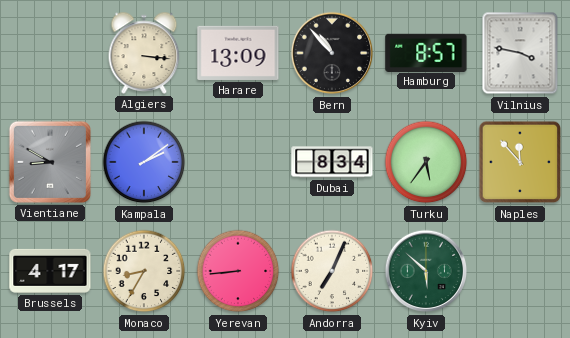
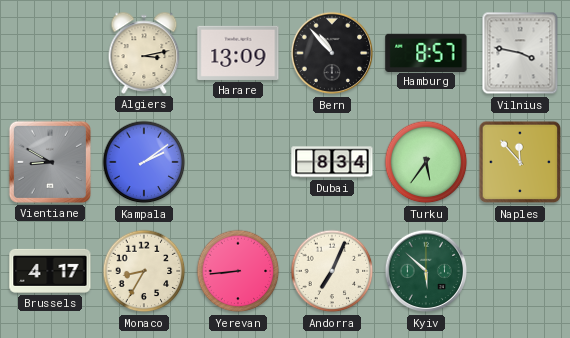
Algiers: 3:16 -> 3:13
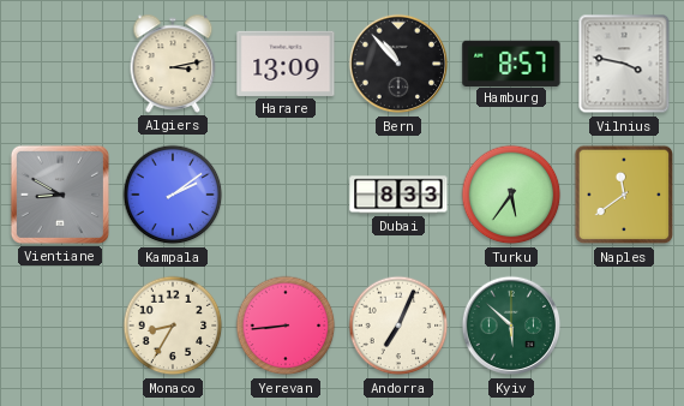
Dubai: 8:34 -> 8:33
Naples: 11:53 -> 11:39
Brussels: 4:17 -> none
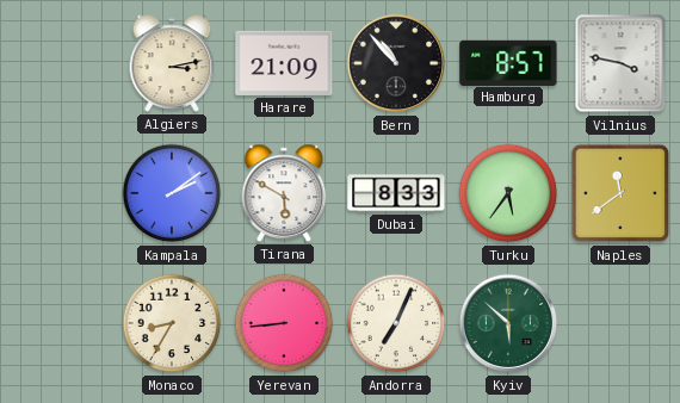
Harare: 13:09 -> 21:09
Vientiane: 8:50 -> none
Tirana: none -> 5:50
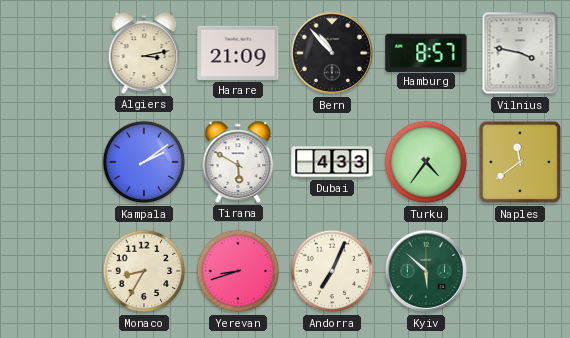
Dubai: 8:33 -> 4:33
Turku: 5:36 -> 4:36
Yerevan: 8:44 -> 8:42
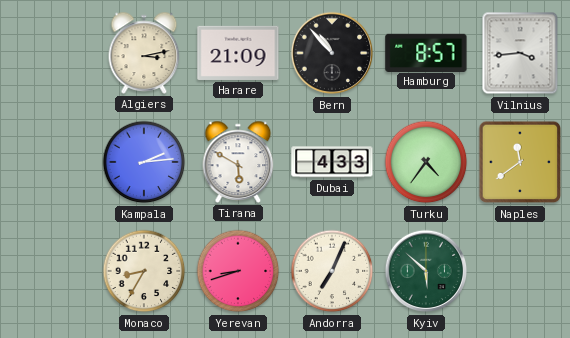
Vilnius: 3:47 -> 3:44
Kampala: 2:09 -> 2:14
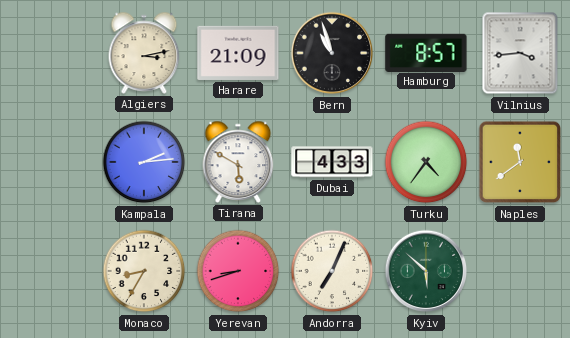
Bern: 10:53 -> 10:57
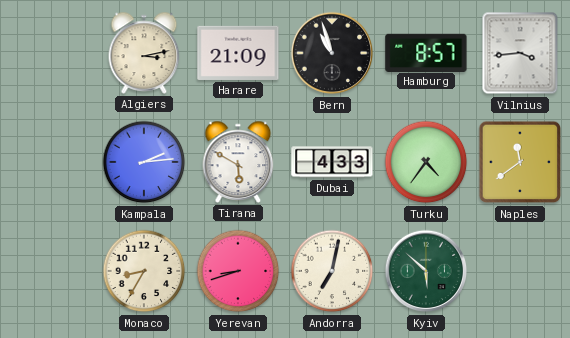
Andorra: 7:04 -> 7:02
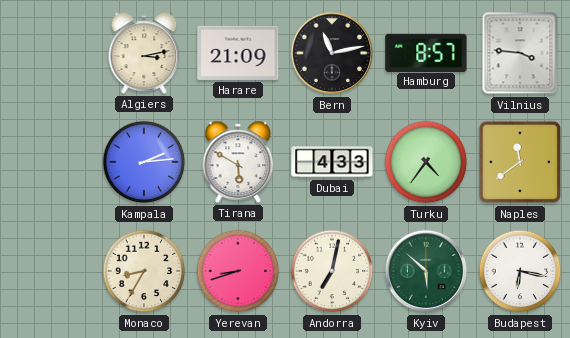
Bern: 10:57 -> 11:13
Vilnius: 3:44 -> 3:46
Budapest: none -> 6:17
